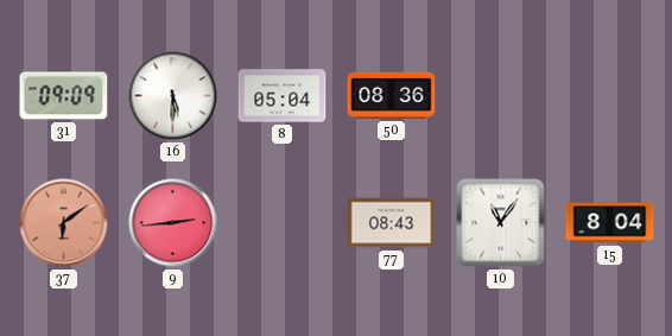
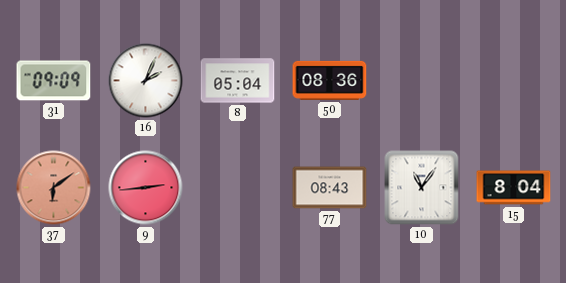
16: 5:30 -> 2:04
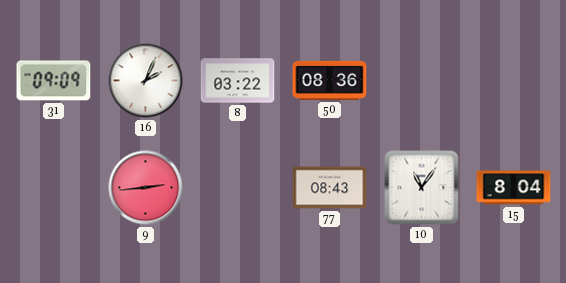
8: 05:04 -> 03:22
37: 6:09 -> none
